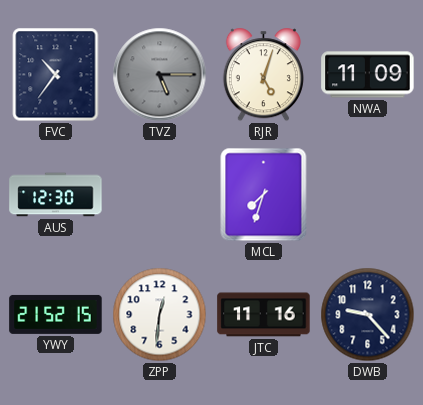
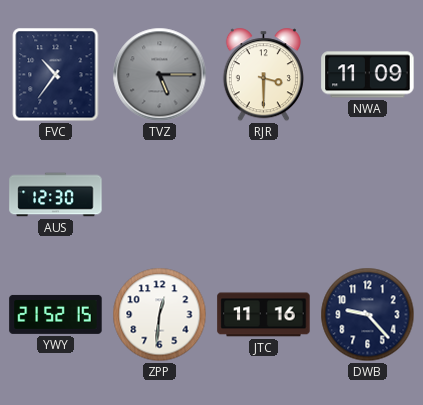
RJR: 5:03 -> 3:30
MCL: 7:33 -> none
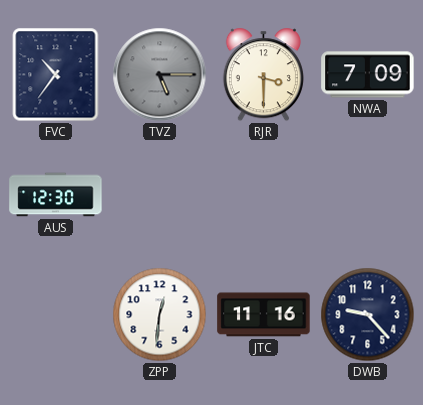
NWA: 11:09 -> 7:09
YWY: 21:52 -> none
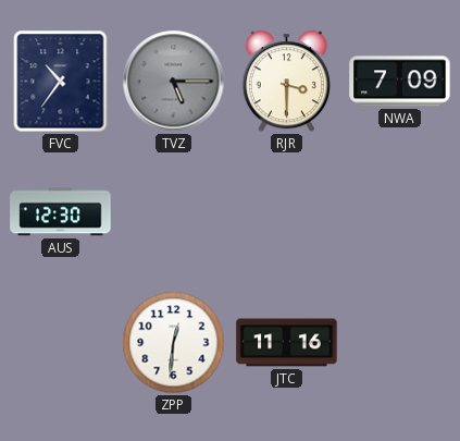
DWB: 9:23 -> none
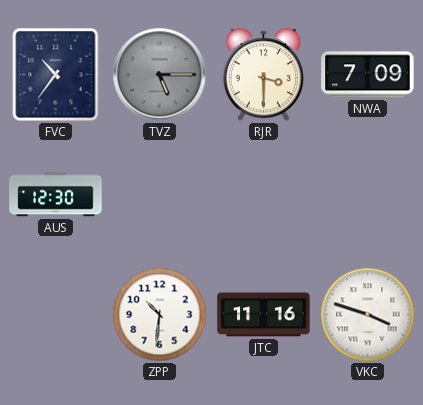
ZPP: 12:31 -> 10:31
VKC: none -> 3:48
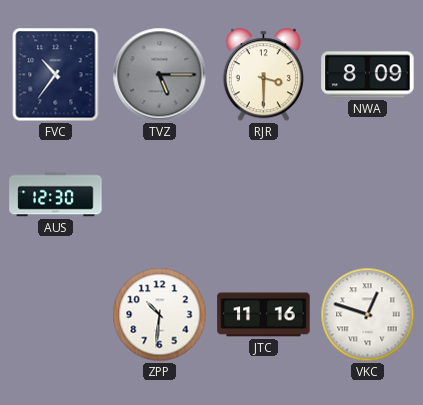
NWA: 7:09 -> 8:09
VKC: 3:48 -> 12:48
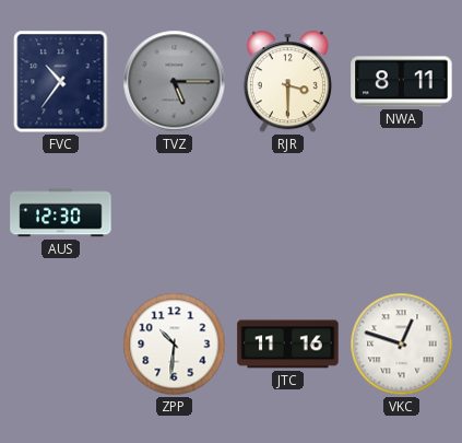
NWA: 8:09 -> 8:11
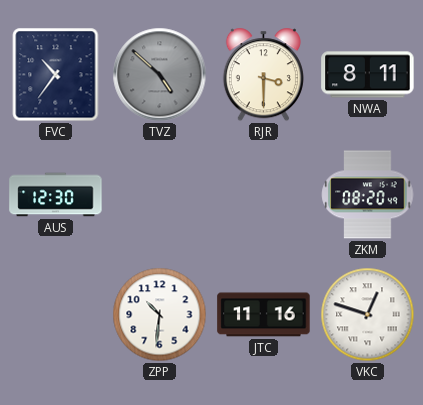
TVZ: 5:15 -> 4:52
ZKM: none -> 08:20
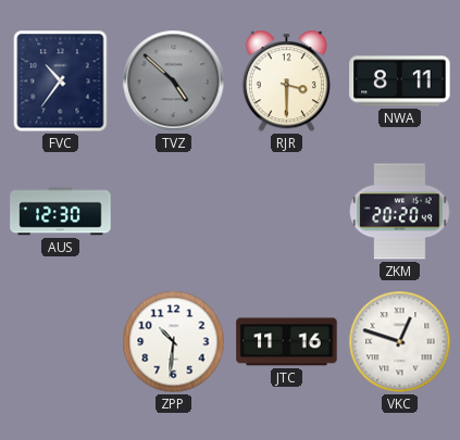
ZKM: 08:20 -> 20:20
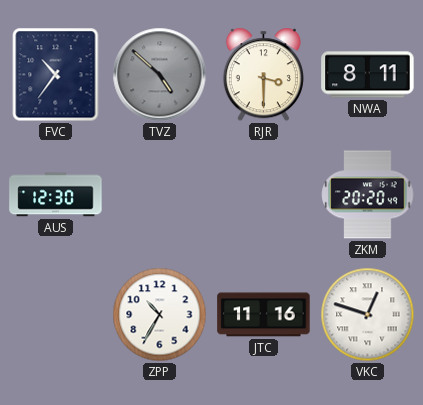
ZPP: 10:31 -> 10:35
